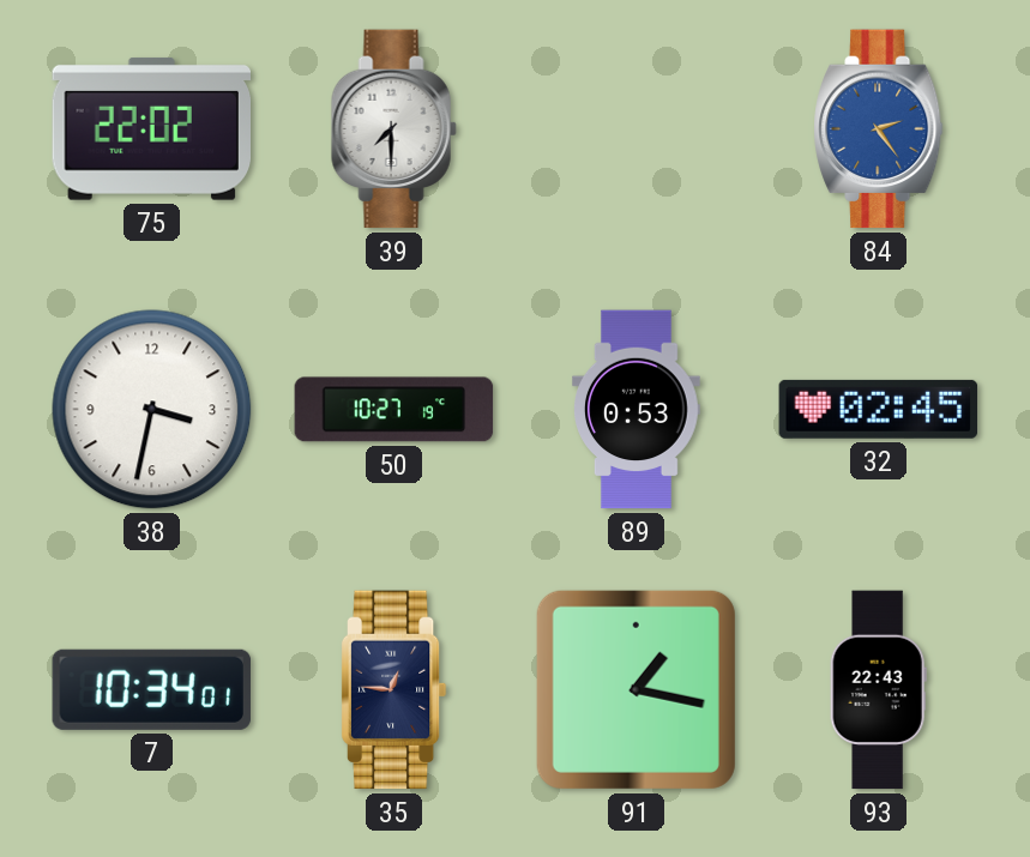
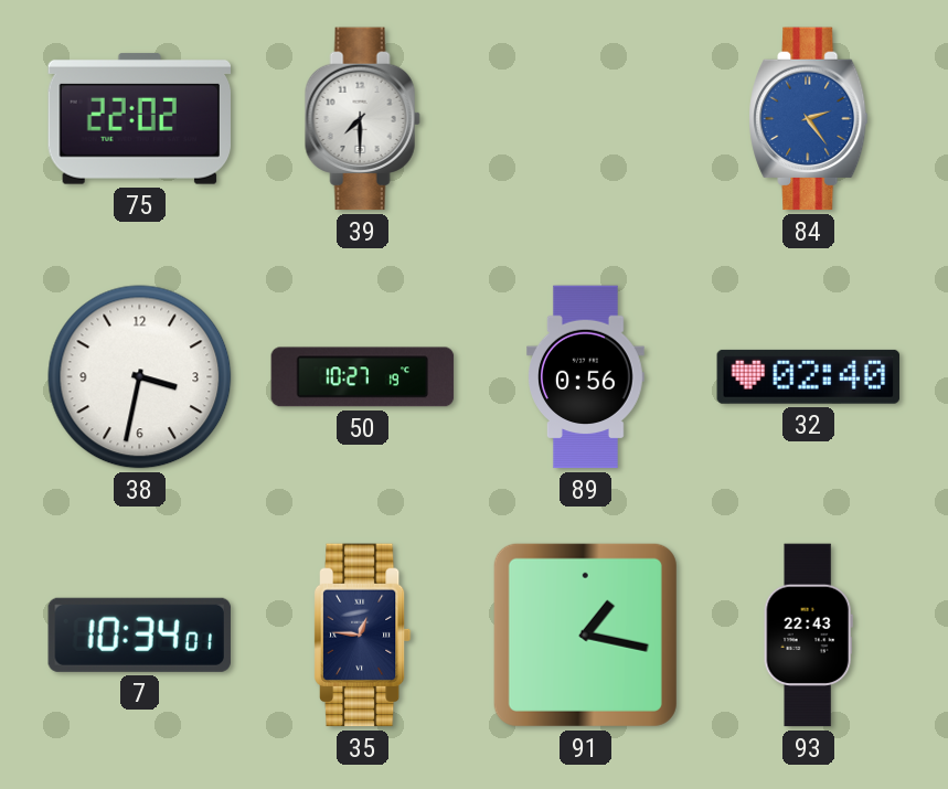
89: 0:53 -> 0:56
32: 02:45 -> 02:40
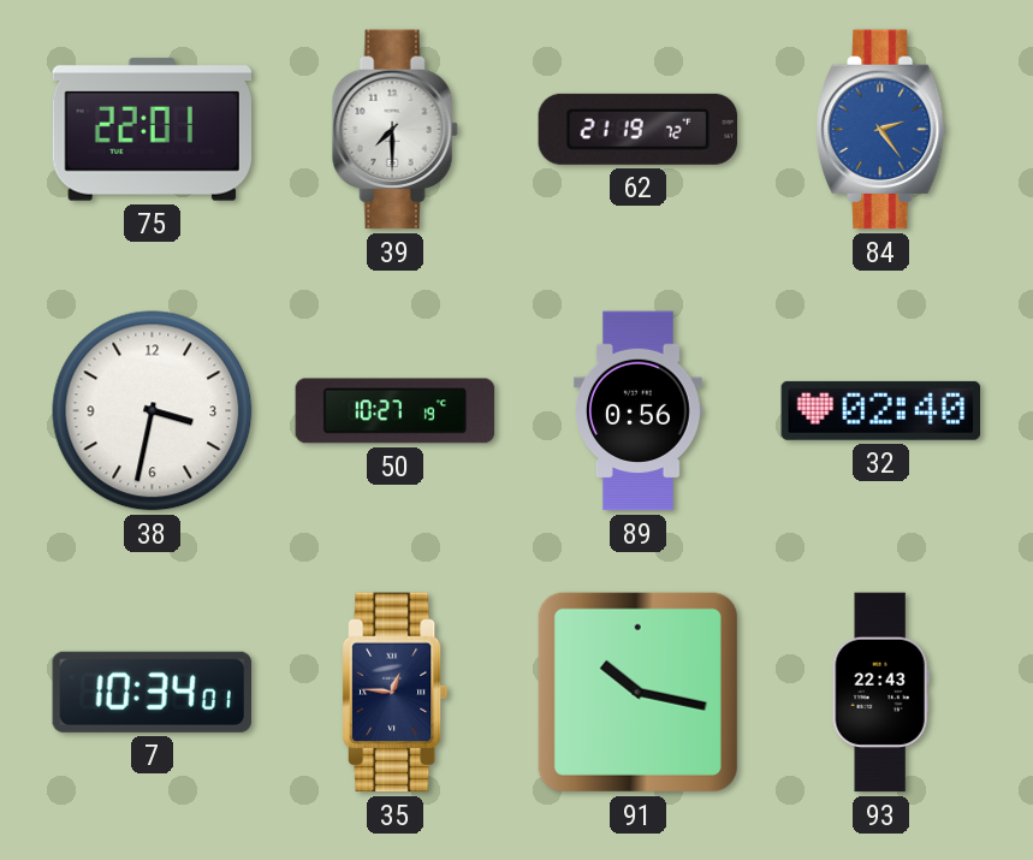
75: 22:02 -> 22:01
62: none -> 21:19
91: 1:17 -> 10:17
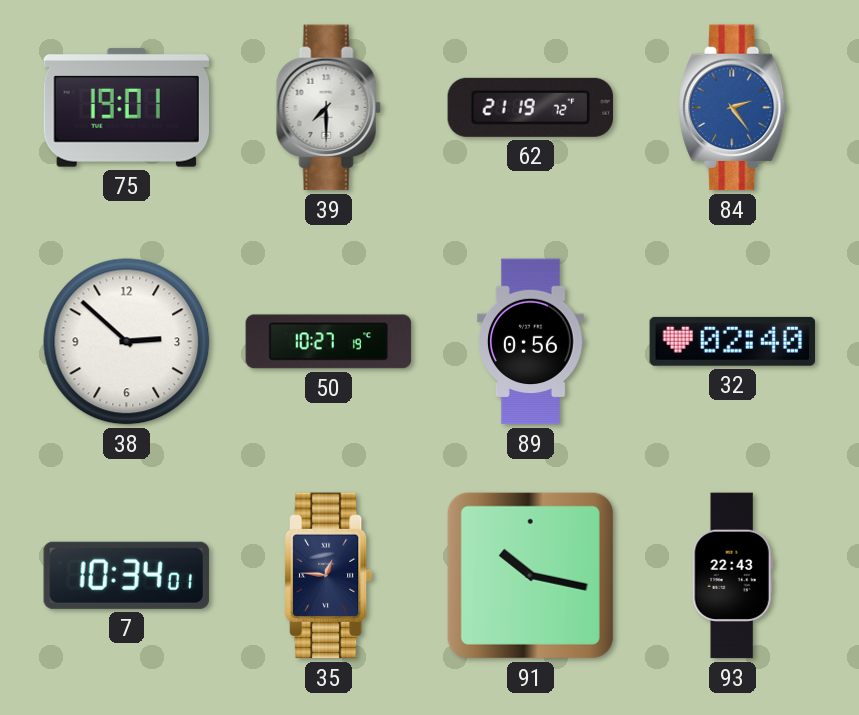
75: 22:01 -> 19:01
38: 3:32 -> 2:52
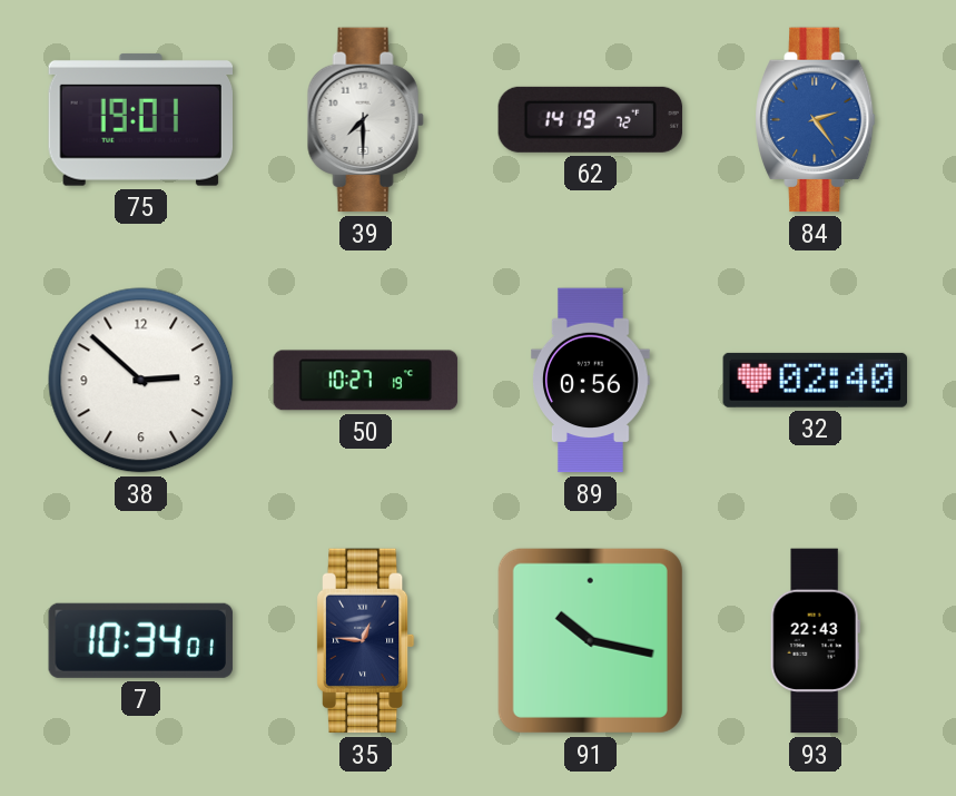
62: 21:19 -> 14:19
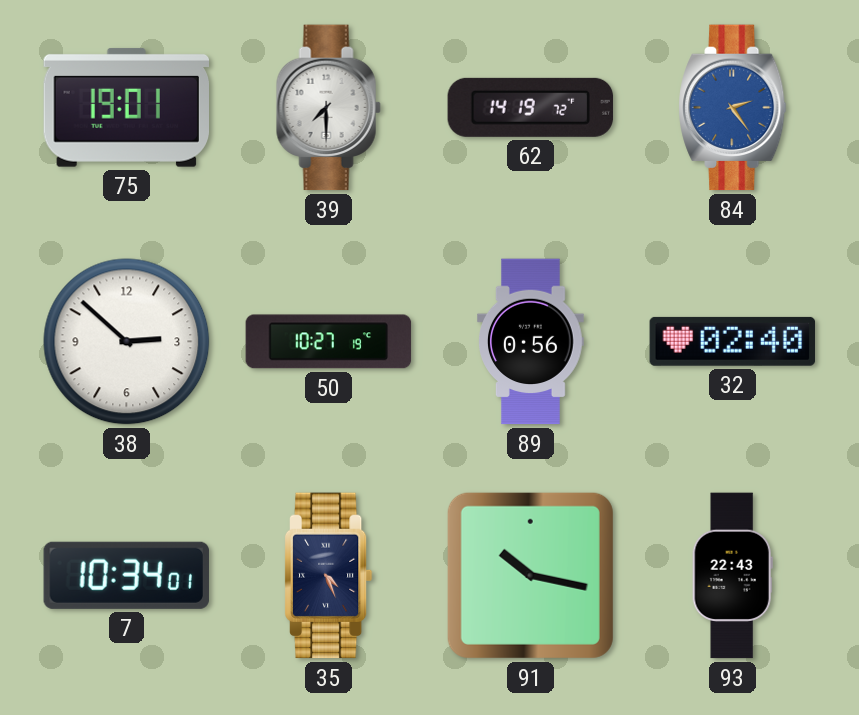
35: 12:46 -> 4:26
